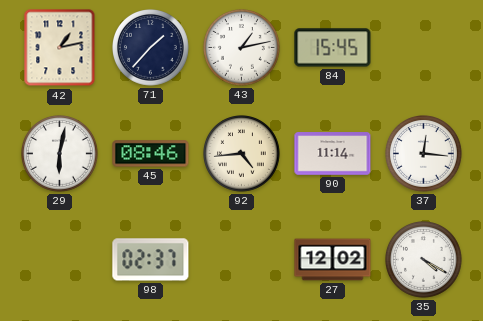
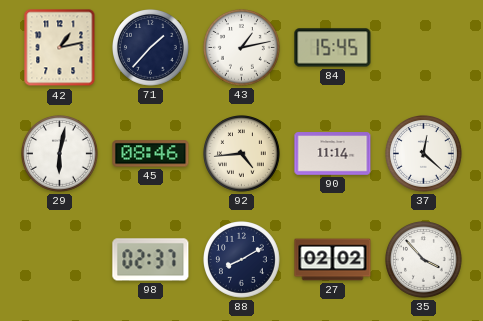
37: 12:16 -> 12:22
88: none -> 8:10
27: 12:02 -> 02:02
35: 4:20 -> 3:53
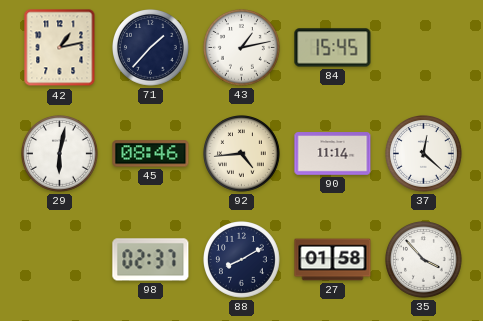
27: 02:02 -> 01:58
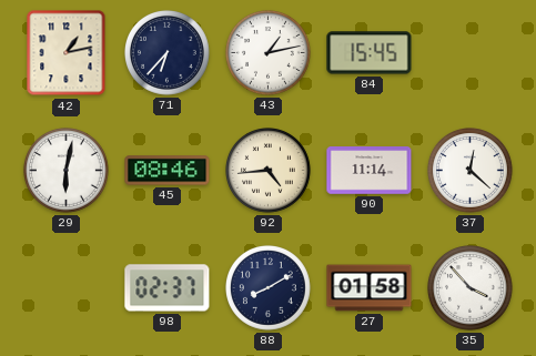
71: 1:37 -> 6:37
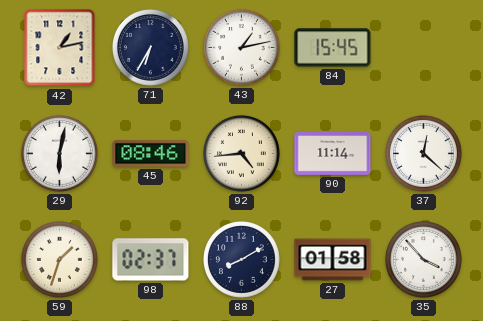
71: 6:37 -> 6:35
59: none -> 1:33
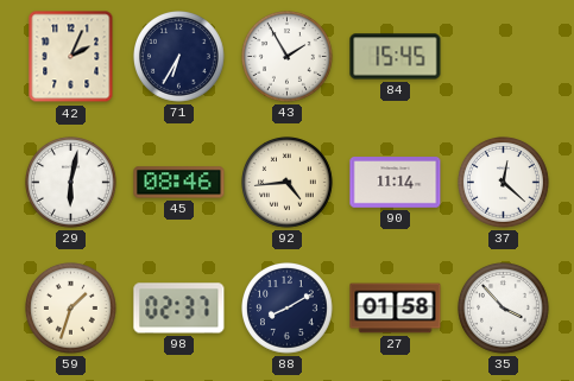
42: 1:13 -> 2:04
43: 1:13 -> 1:55
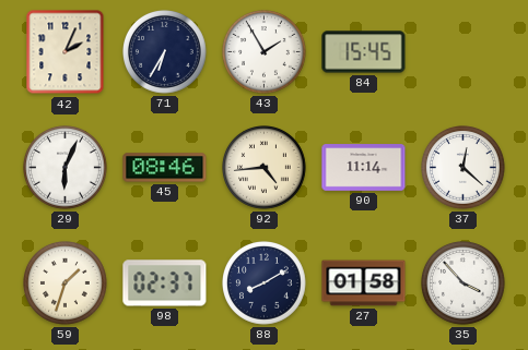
29: 6:02 -> 6:04
